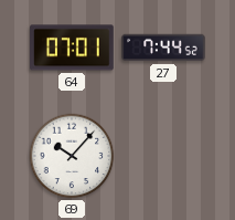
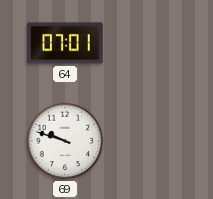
27: 7:44 -> none
69: 10:07 -> 9:48
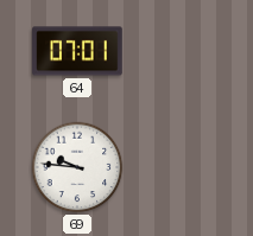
69: 9:48 -> 9:46
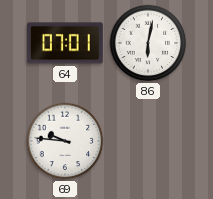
86: none -> 6:02
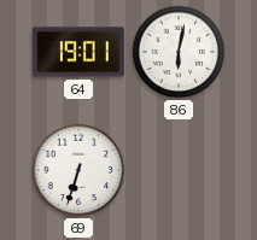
64: 07:01 -> 19:01
69: 9:46 -> 6:33
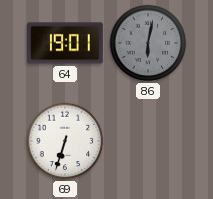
86 dial: white -> grey
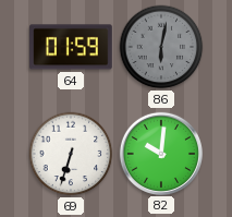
64: 19:01 -> 01:59
82: none -> 10:01
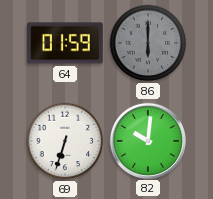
86: 6:02 -> 6:00
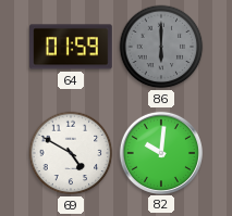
69: 6:33 -> 4:50
